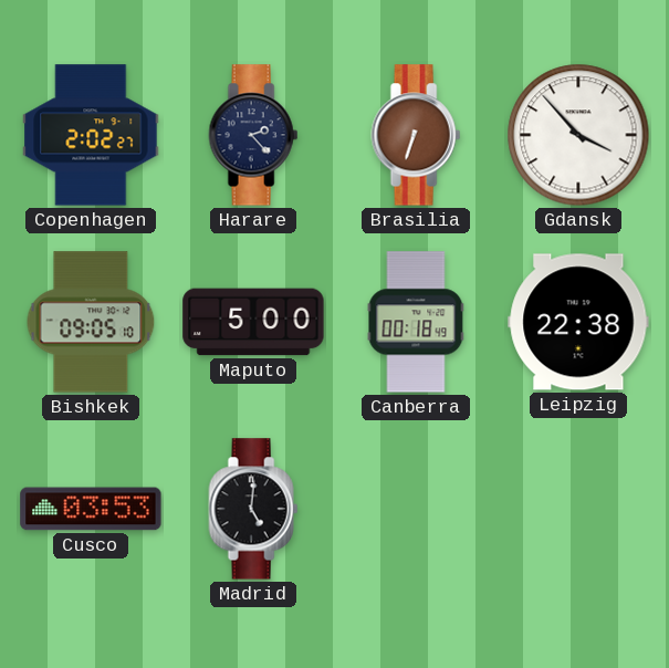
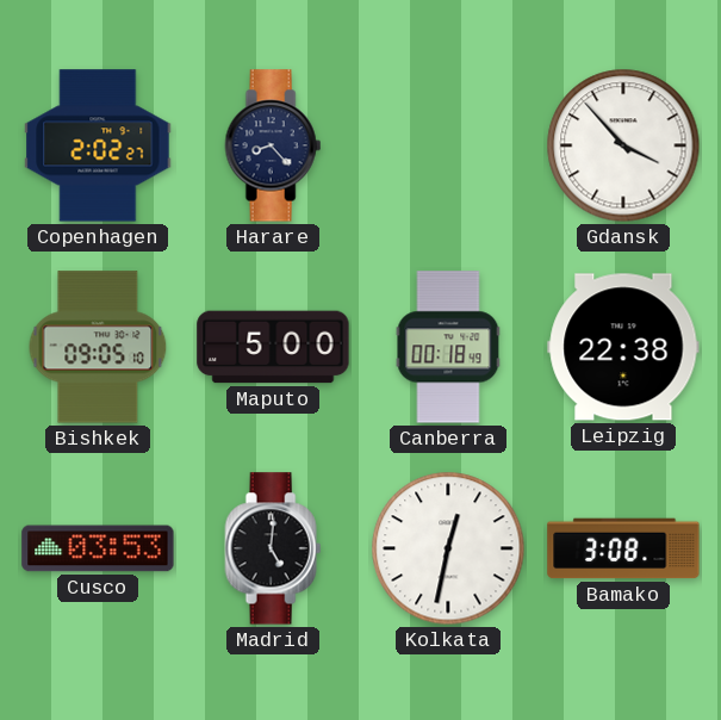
Harare: 2:23 -> 8:23
Brasilia: 6:33 -> none
Kolkata: none -> 12:32
Bamako: none -> 3:08
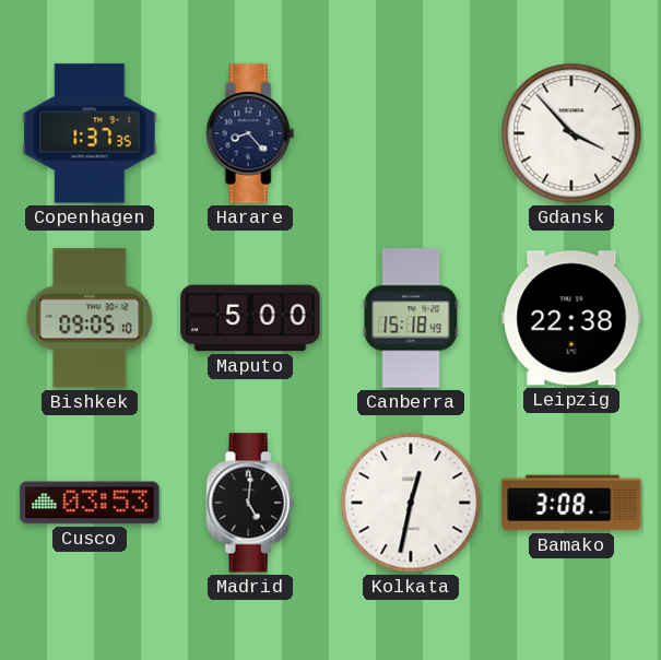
Copenhagen: 2:02 -> 1:37
Canberra: 00:18 -> 15:18
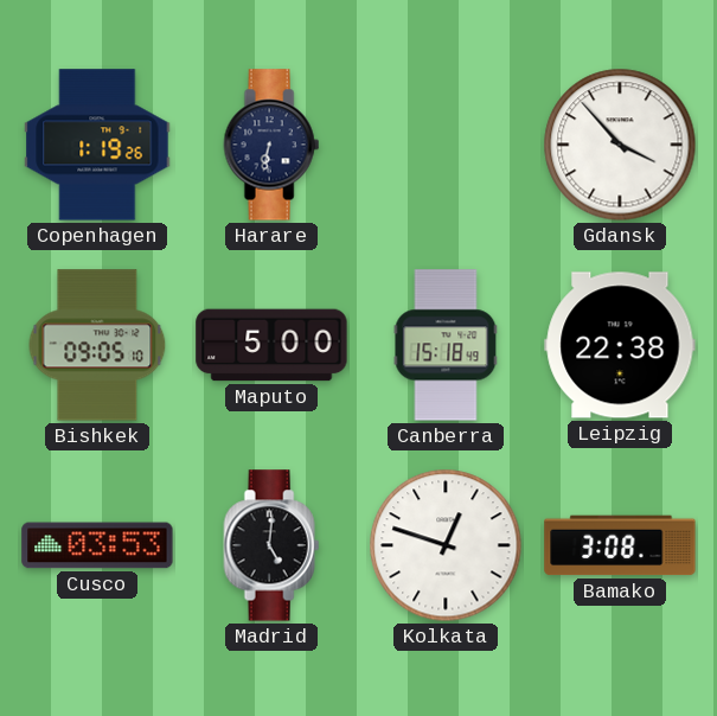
Copenhagen: 1:37 -> 1:19
Harare: 8:23 -> 6:32
Kolkata: 12:32 -> 12:48
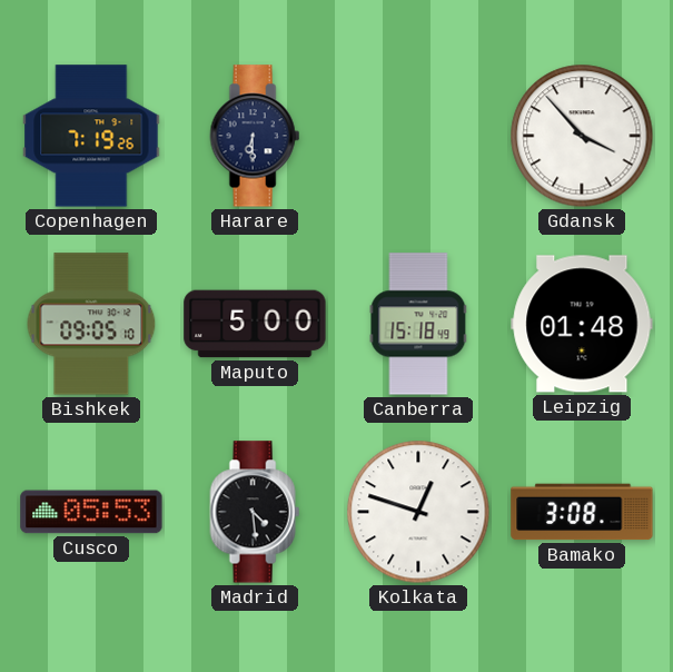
Copenhagen: 1:19 -> 7:19
Harare: 6:32 -> 6:30
Leipzig: 22:38 -> 01:48
Cusco: 03:53 -> 05:53
Madrid: 5:01 -> 4:29
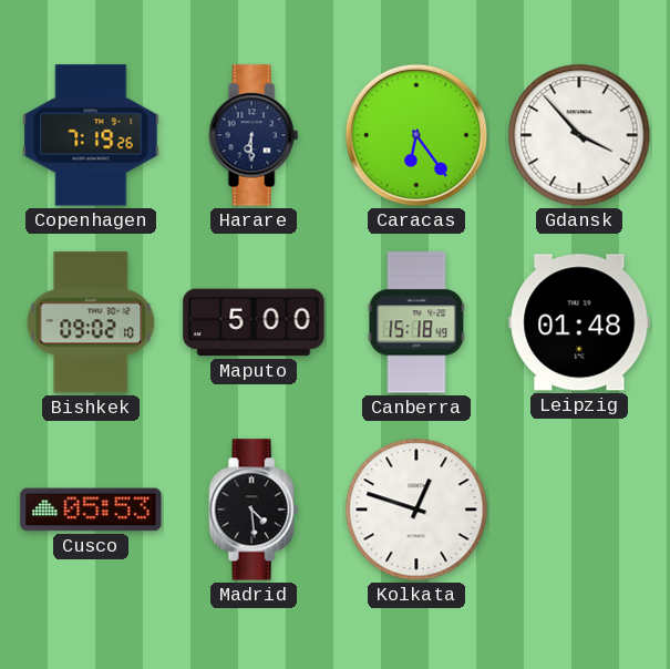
Caracas: none -> 6:24
Bishkek: 09:05 -> 09:02
Bamako: 3:08 -> none
